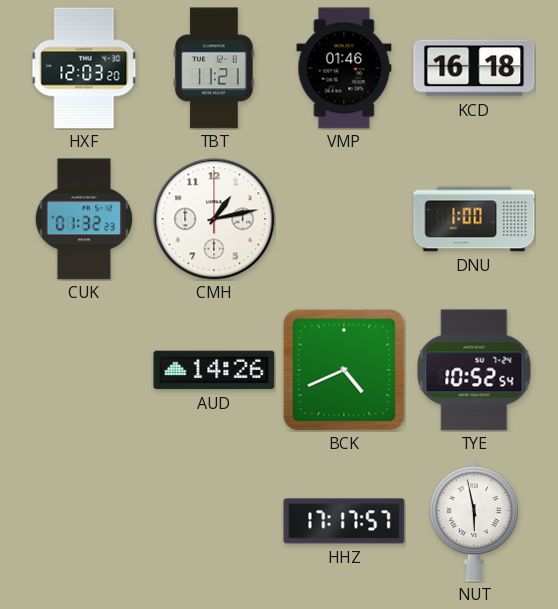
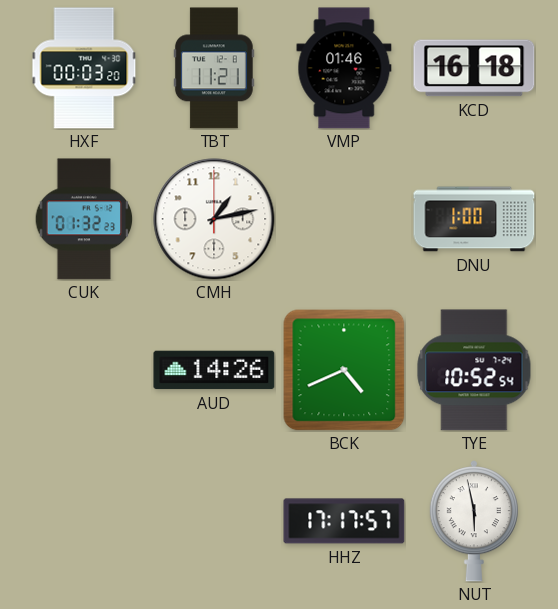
HXF: 12:03 -> 00:03
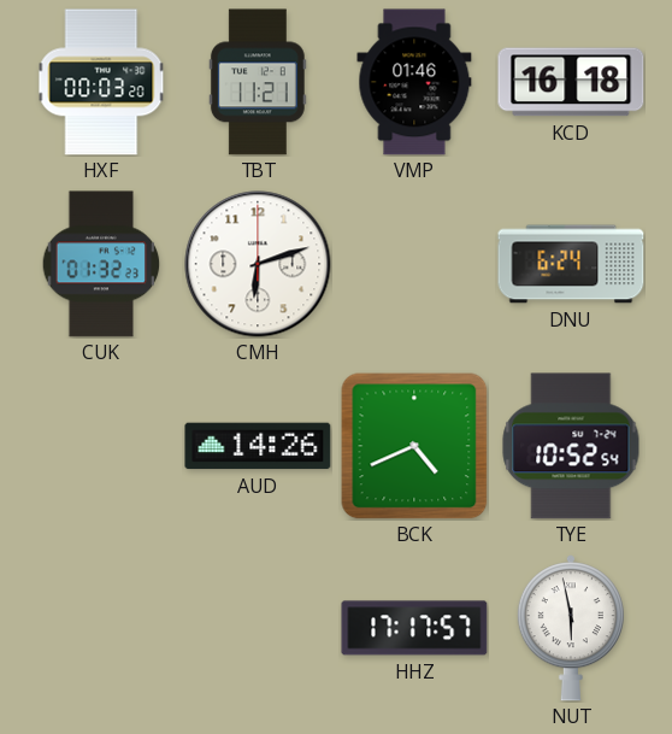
CMH: 1:13 -> 6:12
DNU: 1:00 -> 6:24
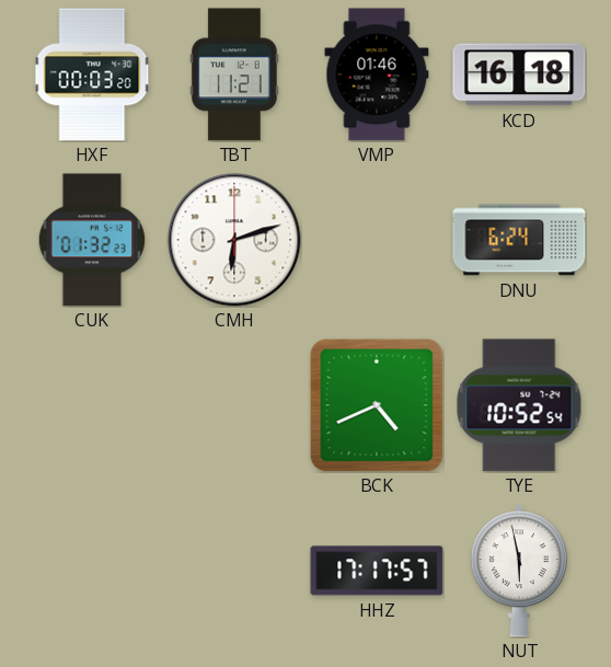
AUD: 14:26 -> none
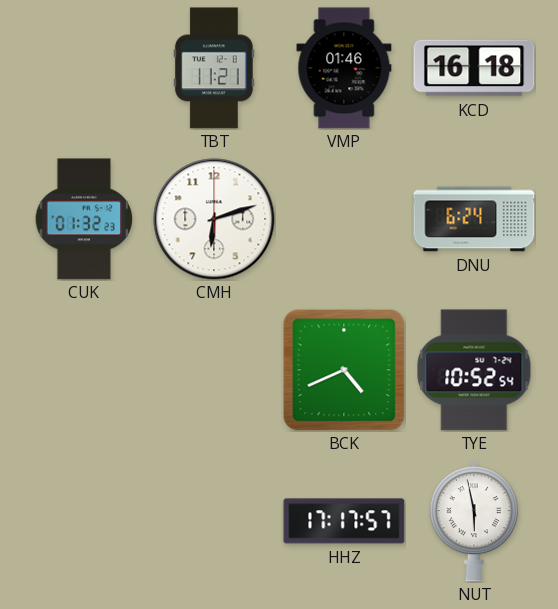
HXF: 00:03 -> none
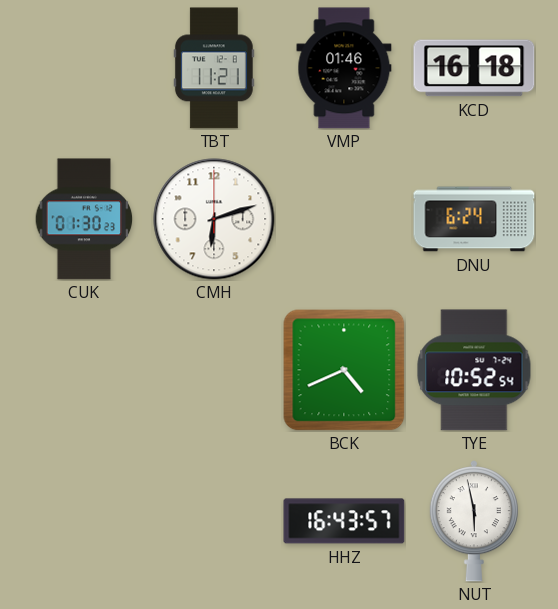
CUK: 01:32 -> 01:30
HHZ: 17:17 -> 16:43
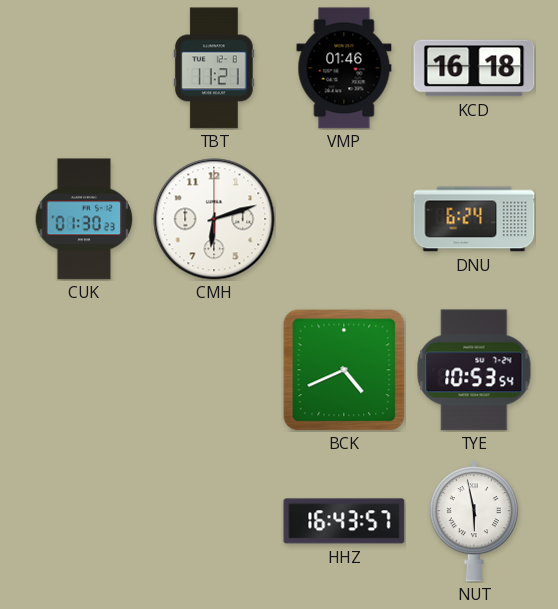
TYE: 10:52 -> 10:53
